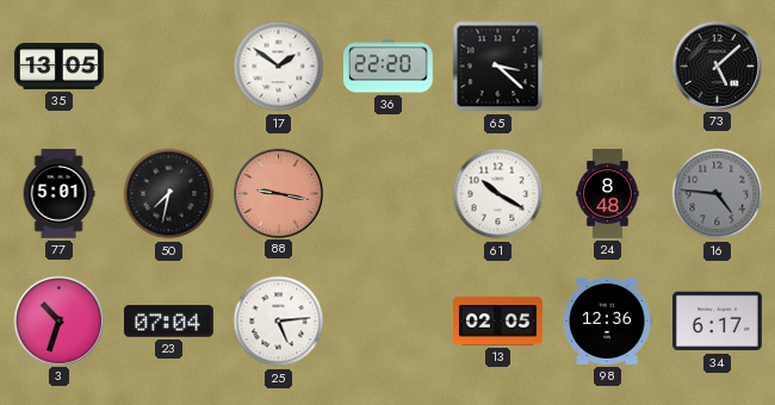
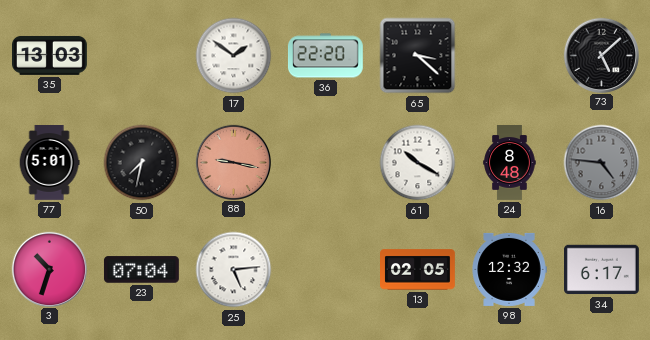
35: 13:05 -> 13:03
98: 12:36 -> 12:32
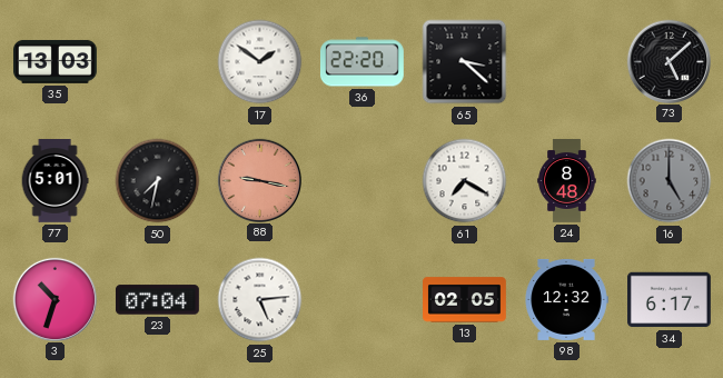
61: 10:20 -> 7:20
16: 4:46 -> 5:00
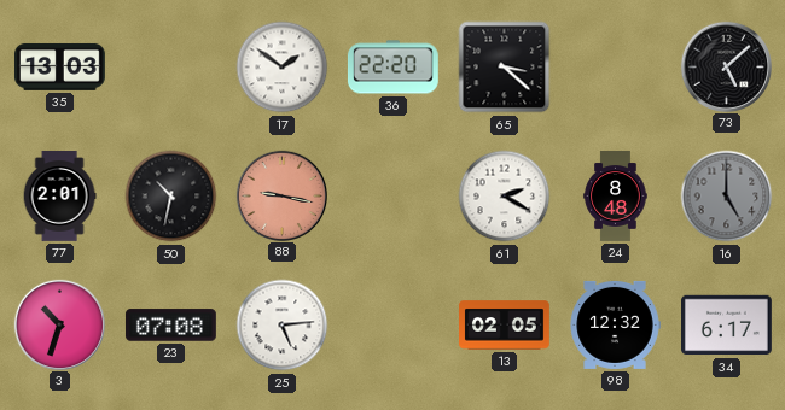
77: 5:01 -> 2:01
50: 7:32 -> 10:32
61: 7:20 -> 2:20
23: 07:04 -> 07:08
